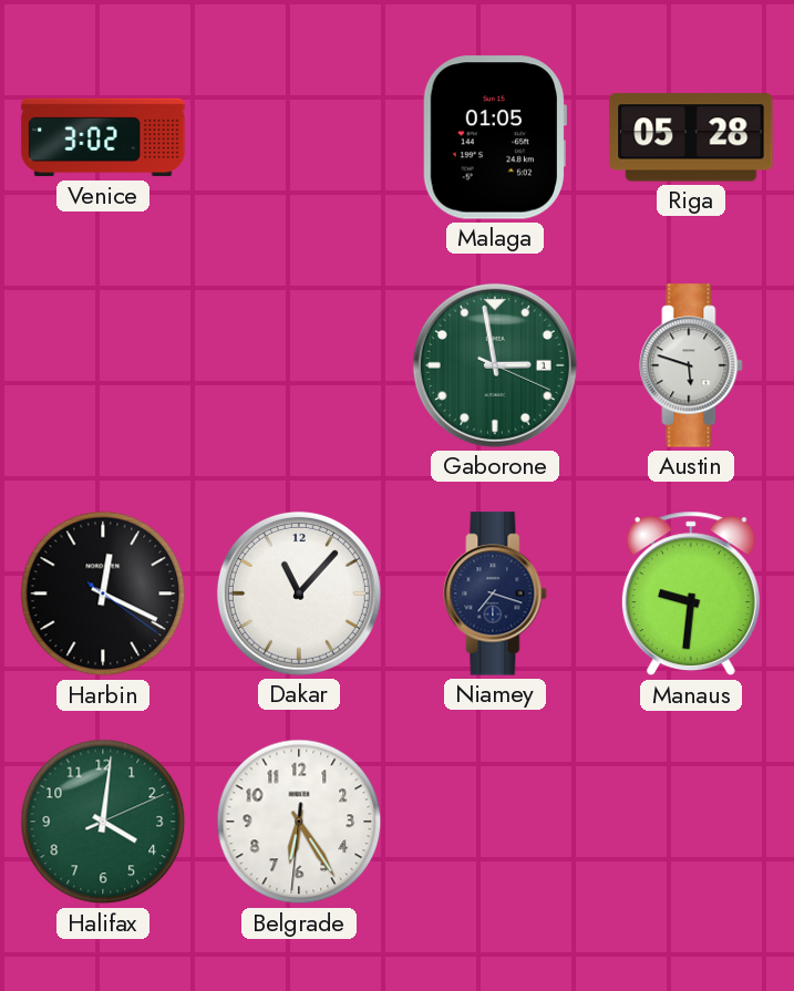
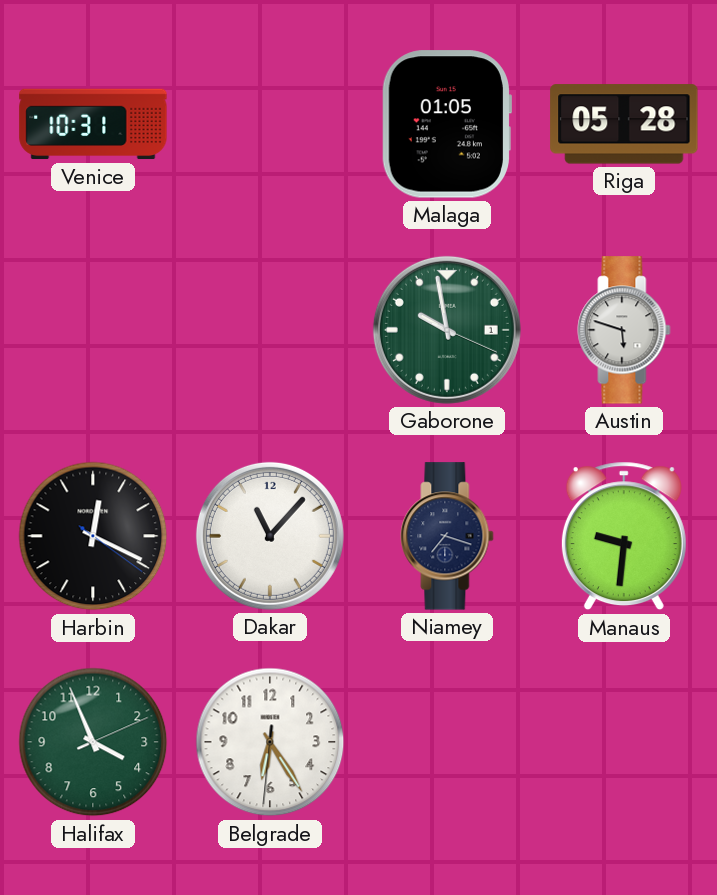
Venice: 3:02 -> 10:31
Gaborone: 2:58 -> 9:58
Halifax: 4:01 -> 3:56
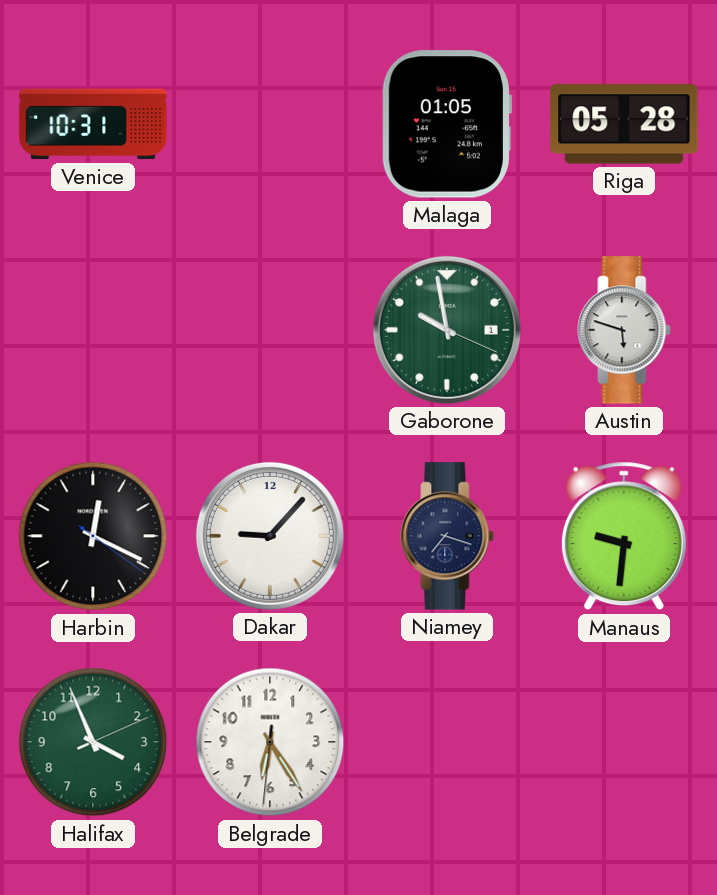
Dakar: 11:07 -> 9:07
